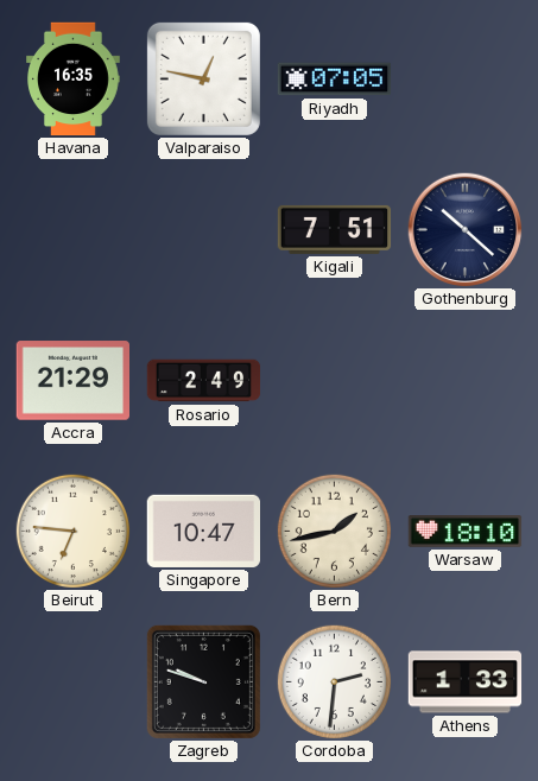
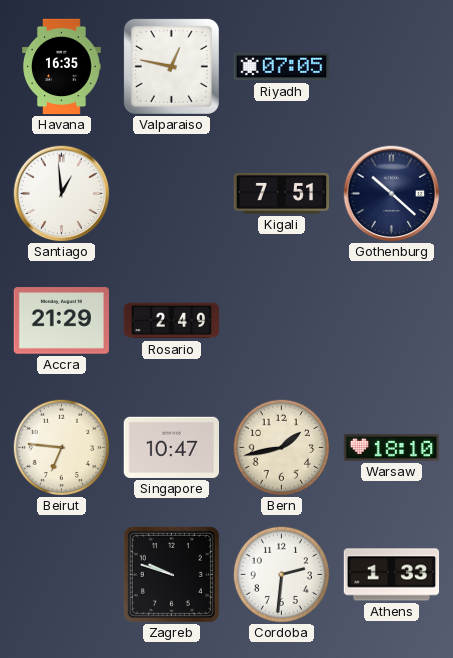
Santiago: none -> 12:59
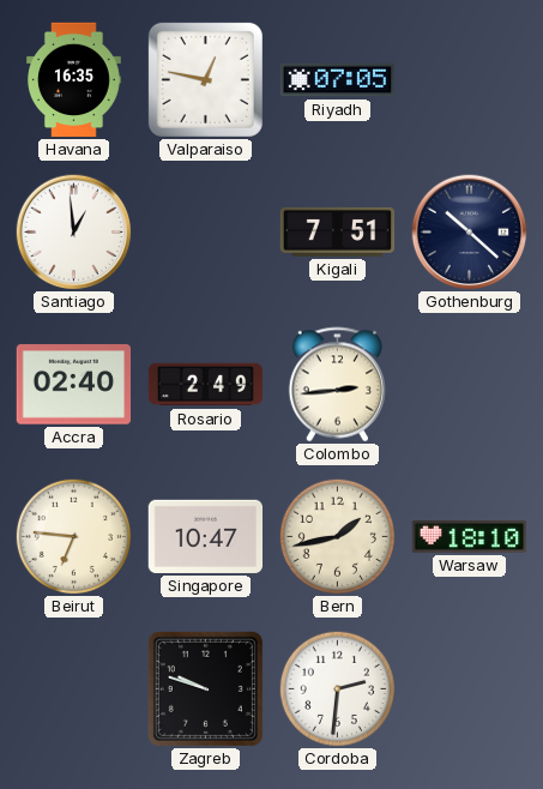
Accra: 21:29 -> 02:40
Colombo: none -> 2:44
Athens: 1:33 -> none
